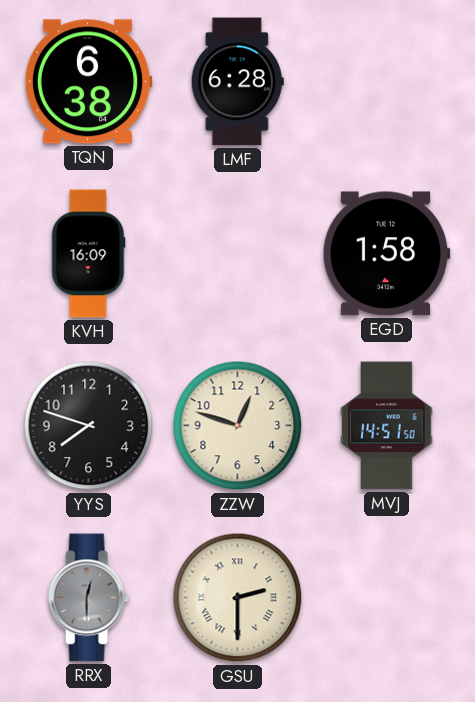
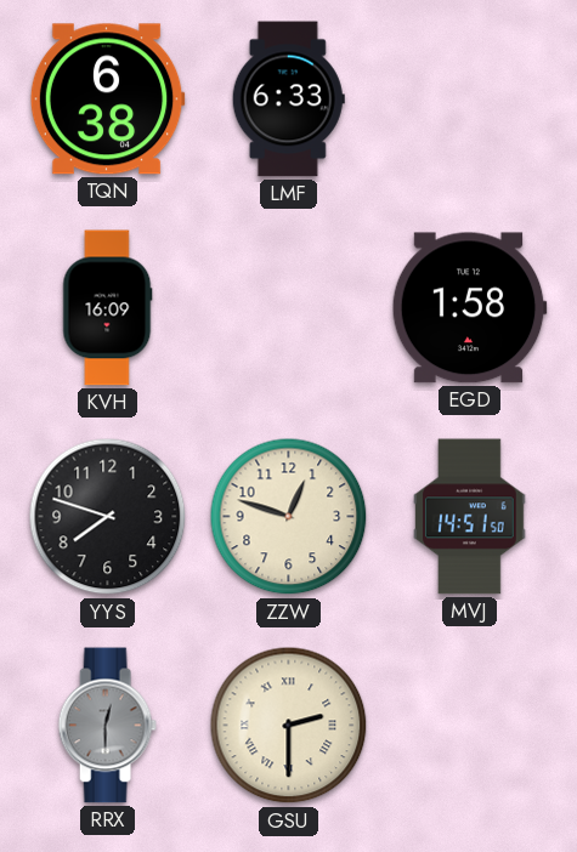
LMF: 6:28 -> 6:33
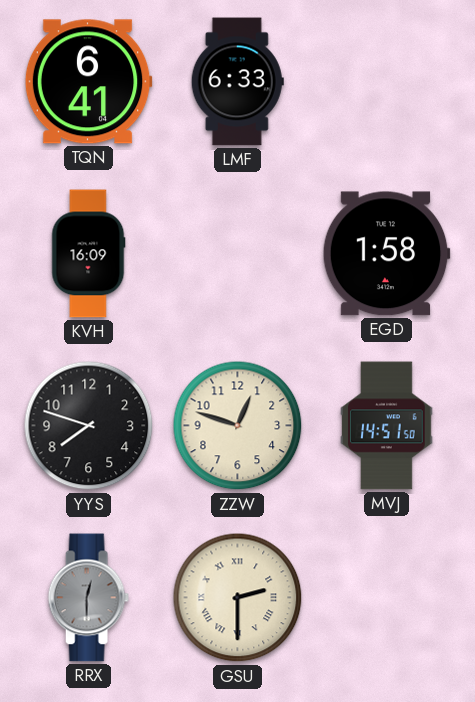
TQN: 6:38 -> 6:41
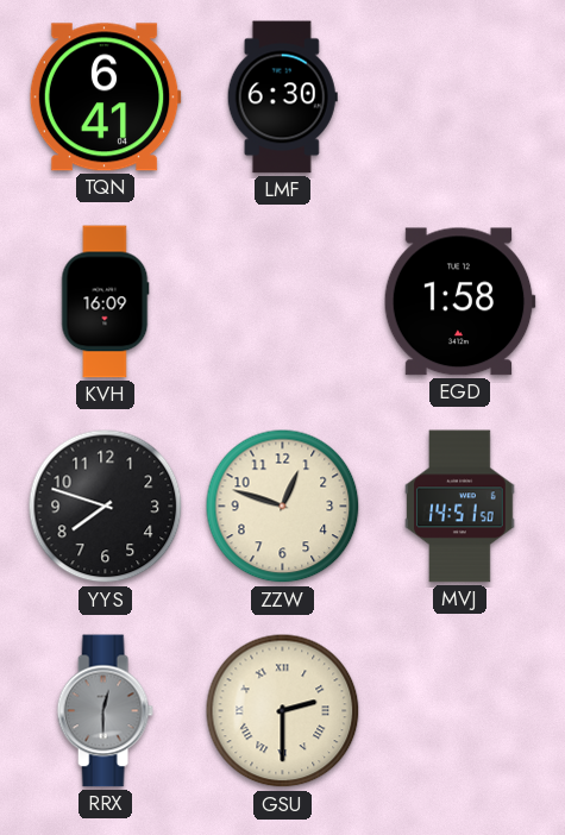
LMF: 6:33 -> 6:30
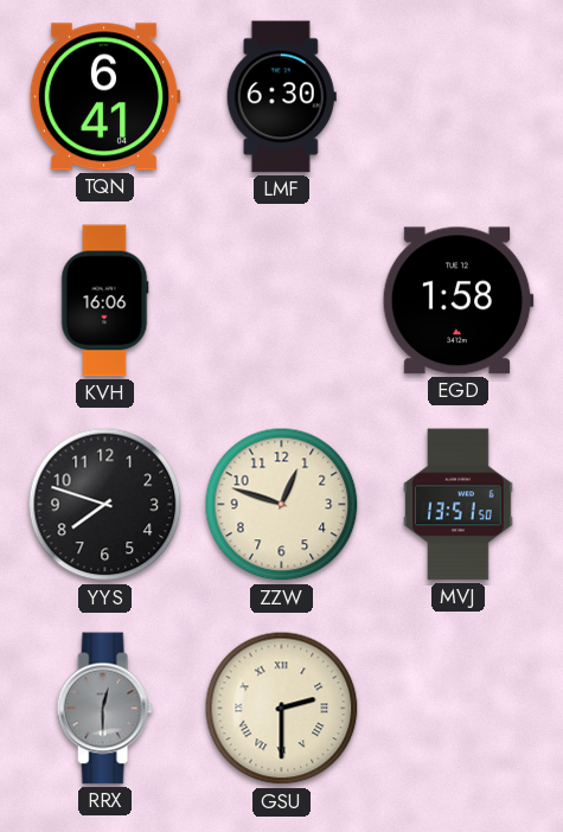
KVH: 16:09 -> 16:06
MVJ: 14:51 -> 13:51
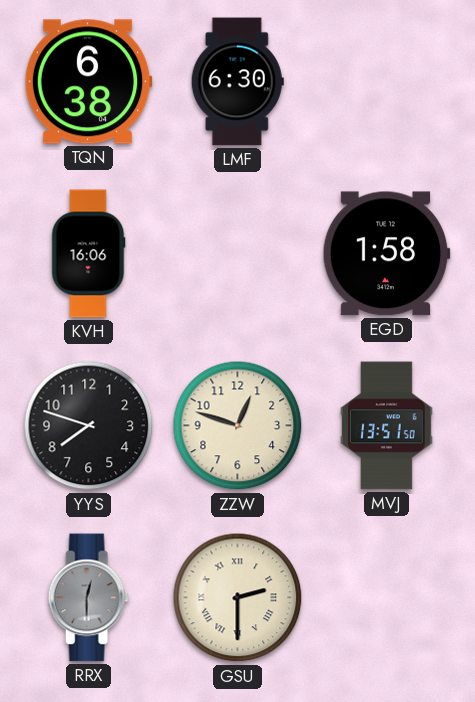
TQN: 6:41 -> 6:38
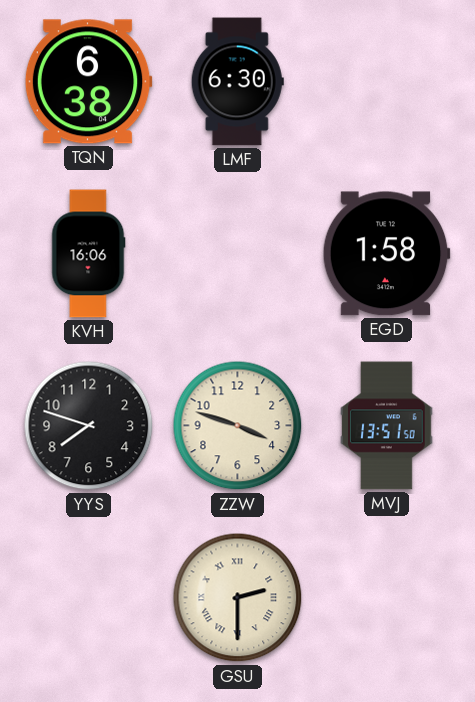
ZZW: 12:48 -> 3:48
RRX: 12:30 -> none
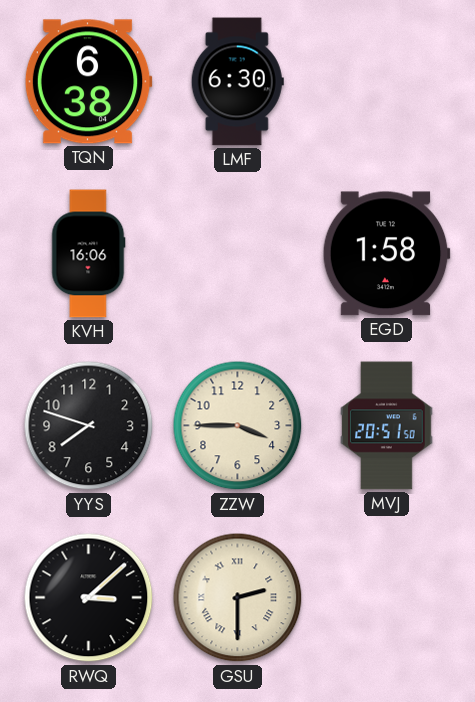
ZZW: 3:48 -> 3:45
MVJ: 13:51 -> 20:51
RWQ: none -> 3:08
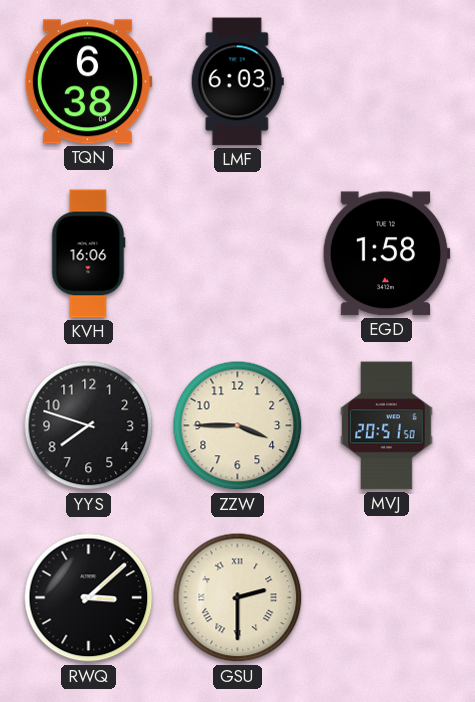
LMF: 6:30 -> 6:03
